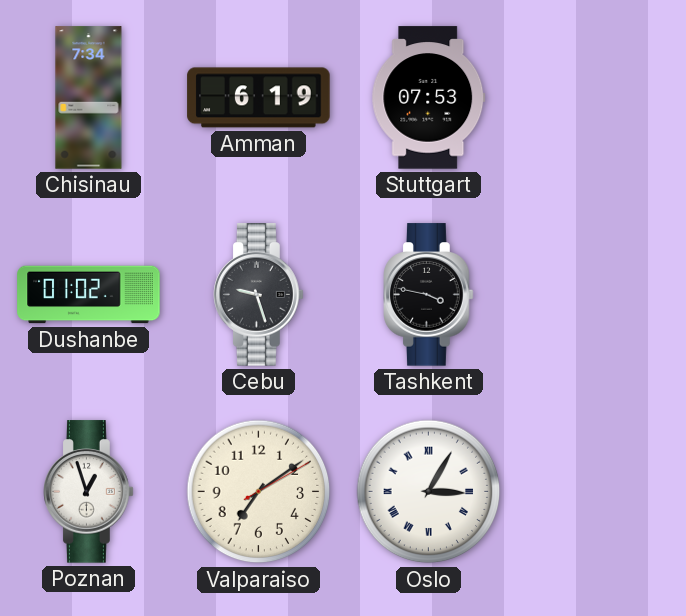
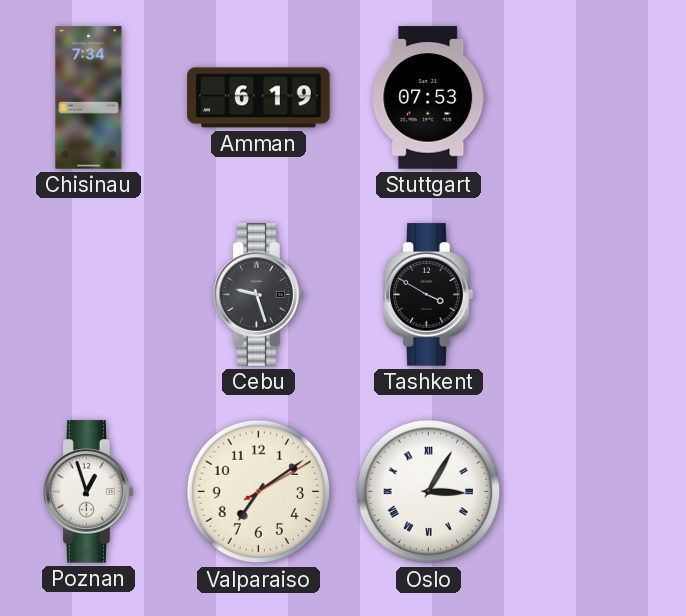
Dushanbe: 01:02 -> none
Tashkent: 3:47 -> 3:50
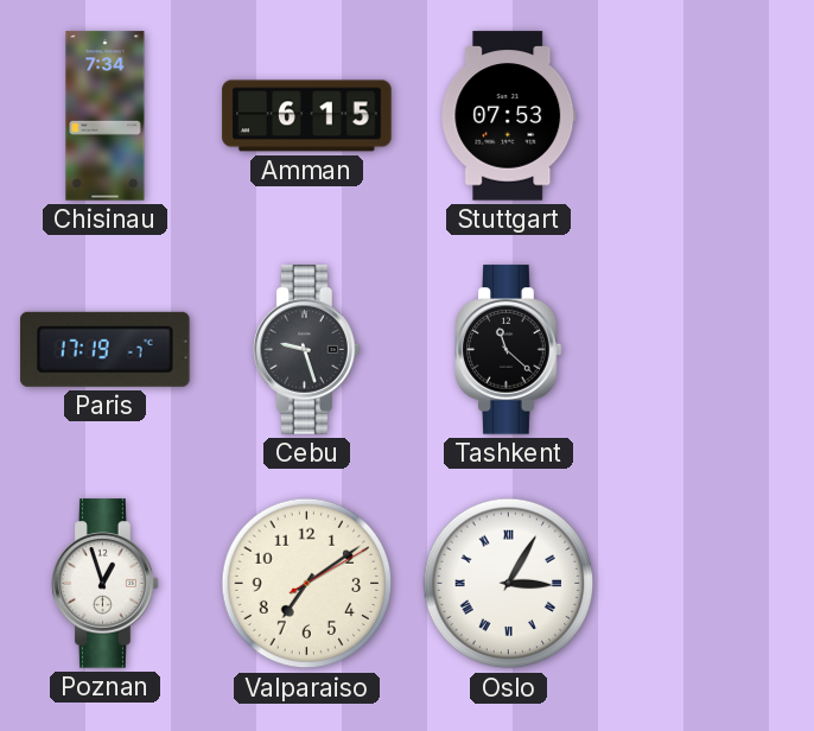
Amman: 6:19 -> 6:15
Paris: none -> 17:19
Tashkent: 3:50 -> 11:22
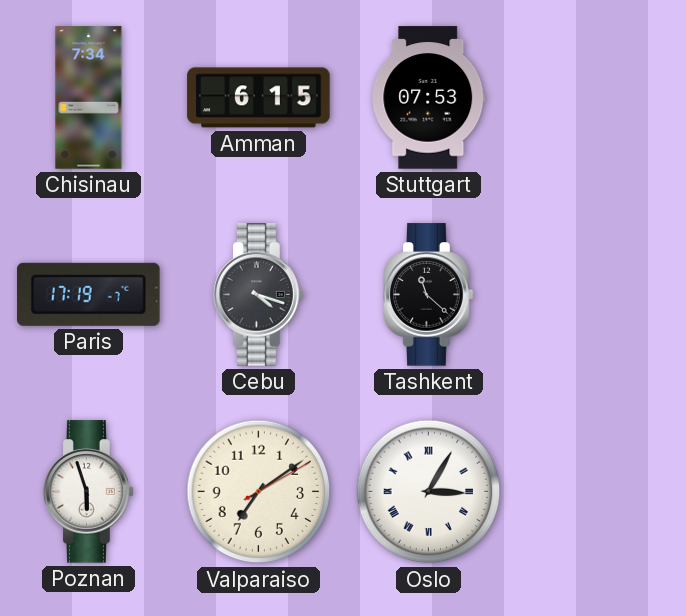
Cebu: 9:27 -> 4:18
Poznan: 12:57 -> 5:57
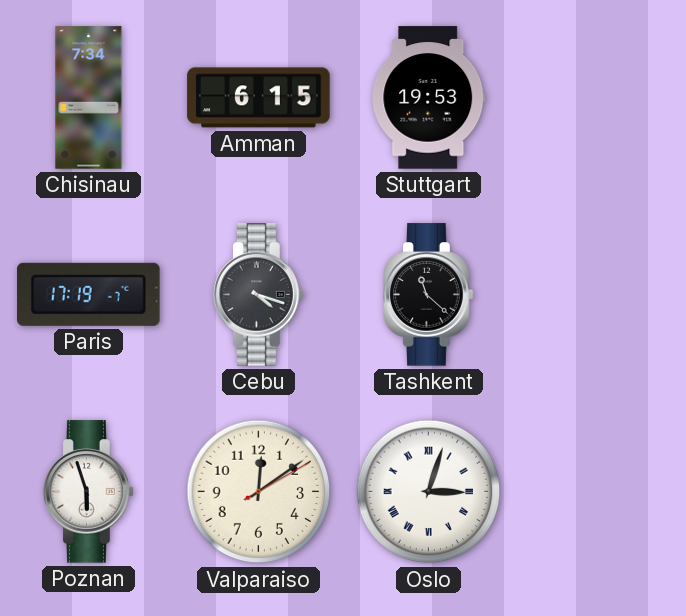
Stuttgart: 07:53 -> 19:53
Valparaiso: 7:09 -> 12:09
Oslo: 3:05 -> 3:03
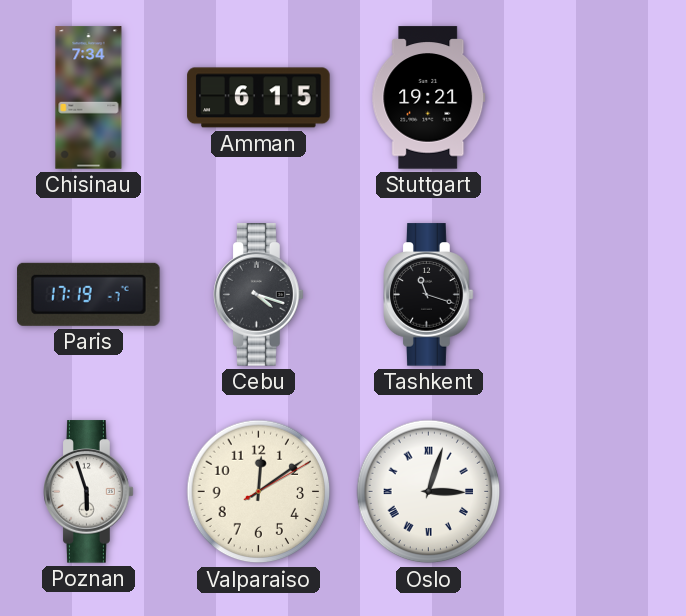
Stuttgart: 19:53 -> 19:21
Tashkent: 11:22 -> 11:18
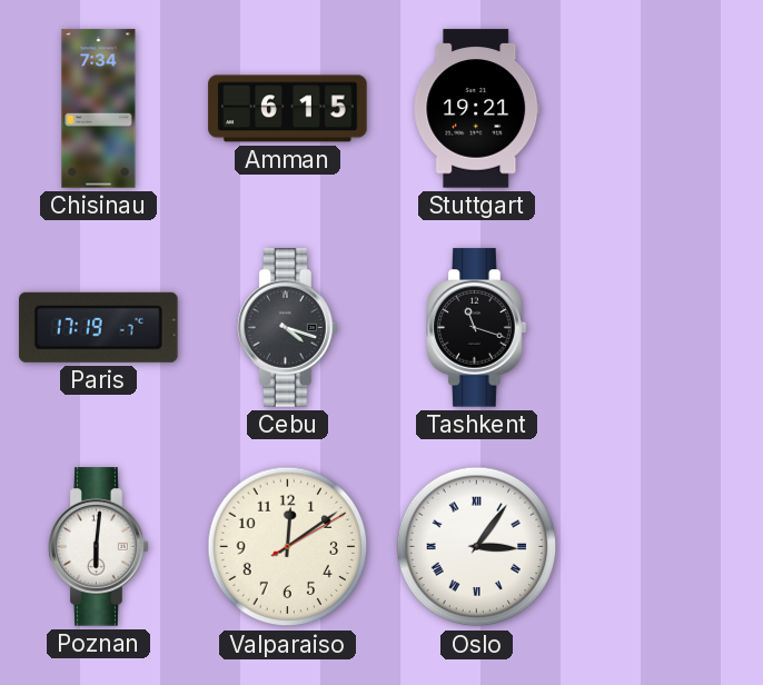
Poznan: 5:57 -> 6:01
Oslo: 3:03 -> 3:06
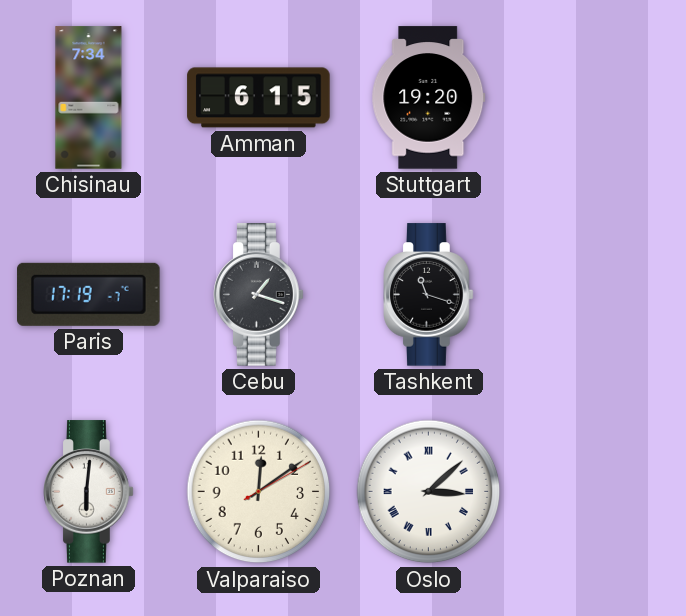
Stuttgart: 19:21 -> 19:20
Cebu: 4:18 -> 1:18
Oslo: 3:06 -> 3:08
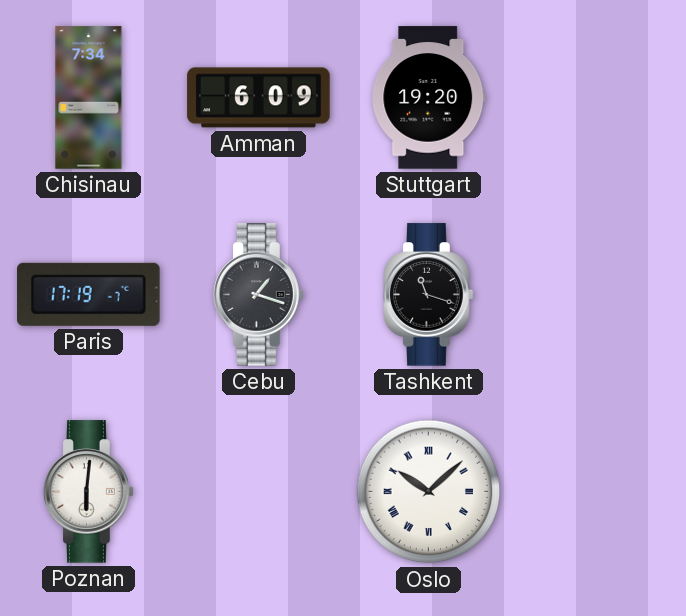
Amman: 6:15 -> 6:09
Valparaiso: 12:09 -> none
Oslo: 3:08 -> 10:08
